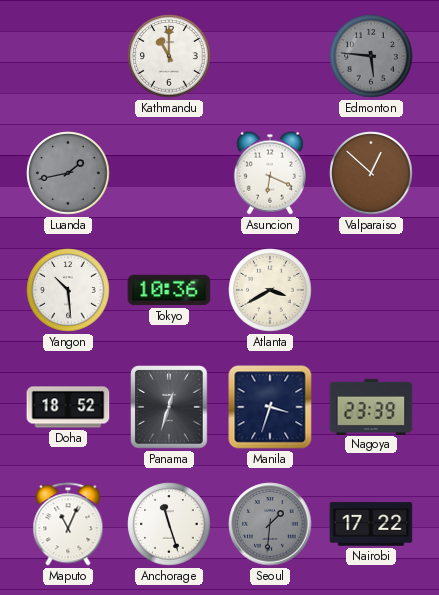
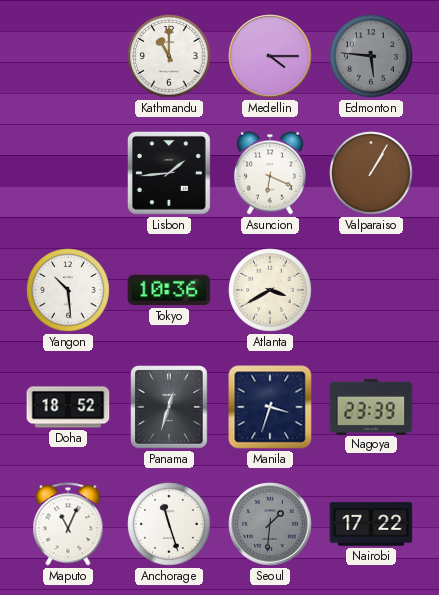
Medellin: none -> 4:15
Luanda: 1:43 -> none
Lisbon: none -> 1:44
Valparaiso: 12:52 -> 1:05
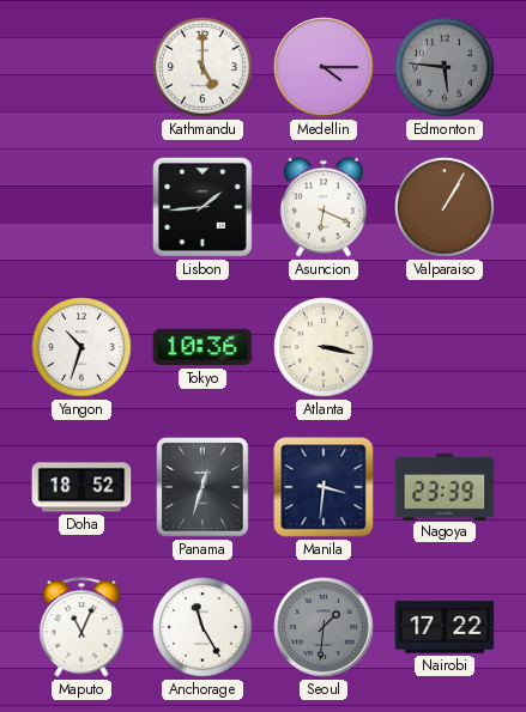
Kathmandu: 11:00 -> 5:00
Yangon: 10:29 -> 10:33
Atlanta: 3:40 -> 3:17
Manila: 3:33 -> 3:31
Anchorage: 11:27 -> 11:25
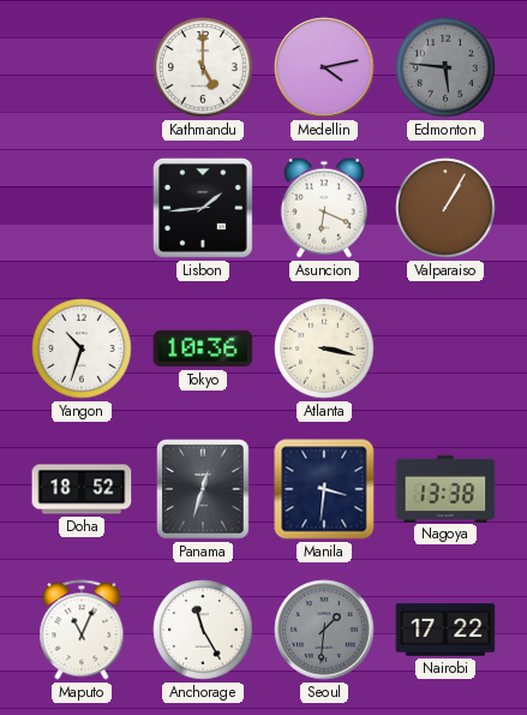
Medellin: 4:15 -> 4:13
Nagoya: 23:39 -> 13:38
